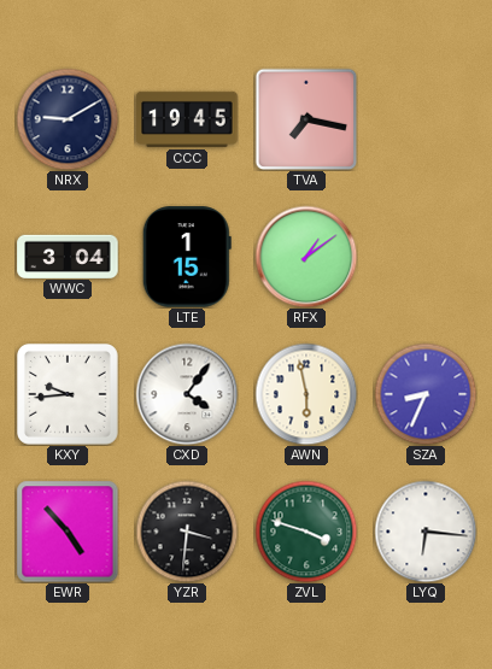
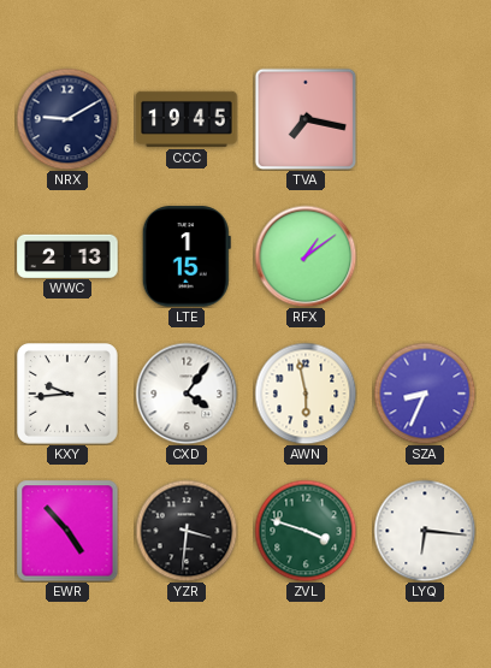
WWC: 3:04 -> 2:13
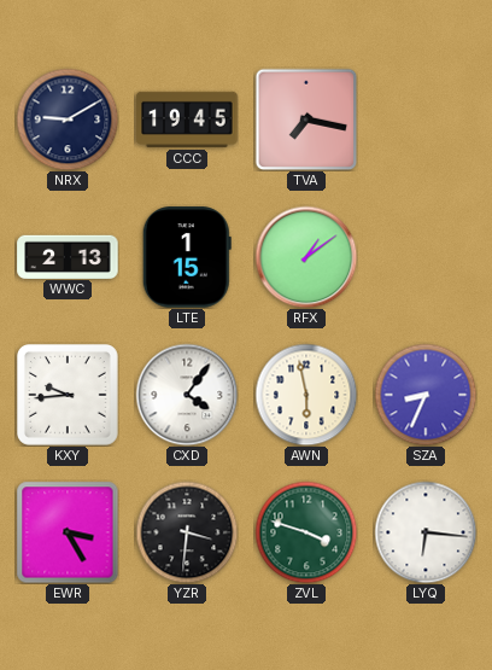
EWR: 4:53 -> 3:25
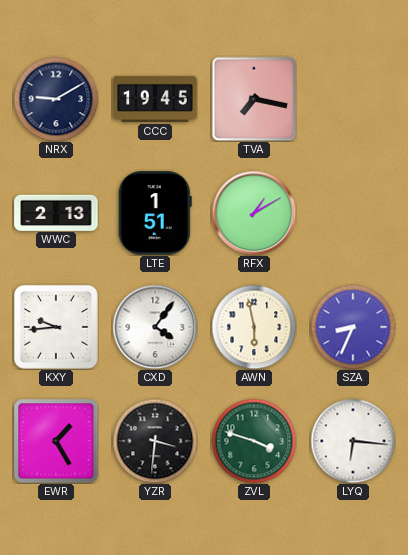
LTE: 1:15 -> 1:51
RFX: 1:09 -> 1:10
EWR: 3:25 -> 1:25
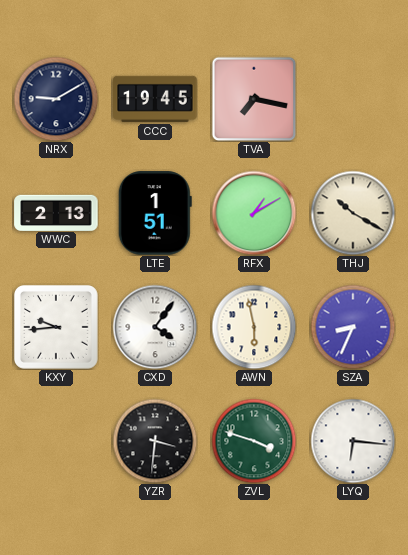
THJ: none -> 10:20
EWR: 1:25 -> none
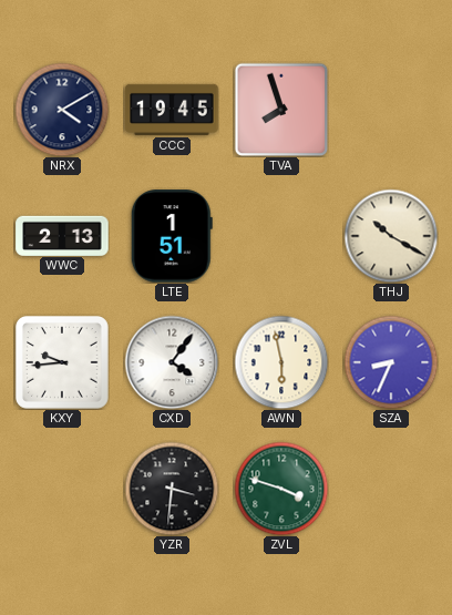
NRX: 9:10 -> 4:10
TVA: 7:17 -> 7:57
RFX: 1:10 -> none
LYQ: 6:16 -> none
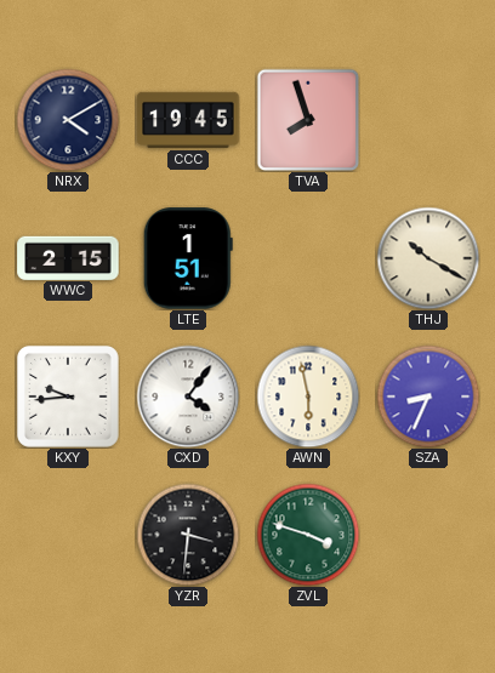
WWC: 2:13 -> 2:15
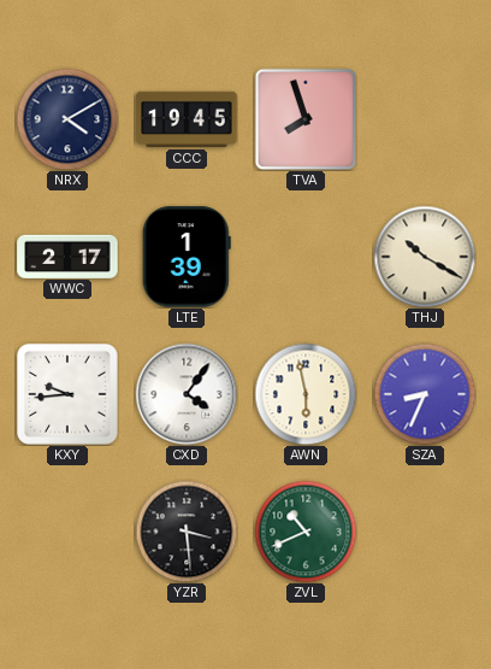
WWC: 2:15 -> 2:17
LTE: 1:51 -> 1:39
YZR: 3:31 -> 3:29
ZVL: 3:48 -> 10:41
